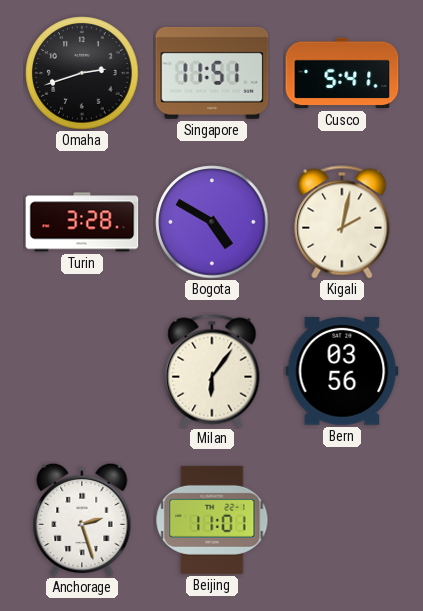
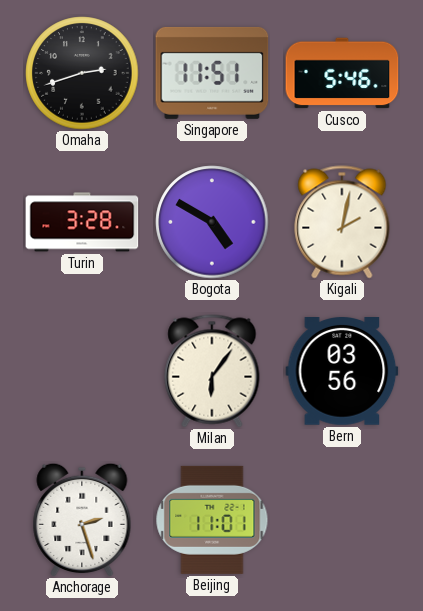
Cusco: 5:41 -> 5:46
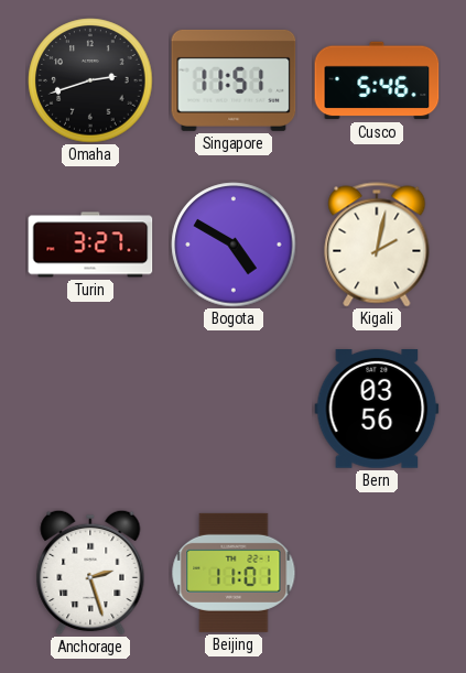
Turin: 3:28 -> 3:27
Milan: 6:06 -> none
